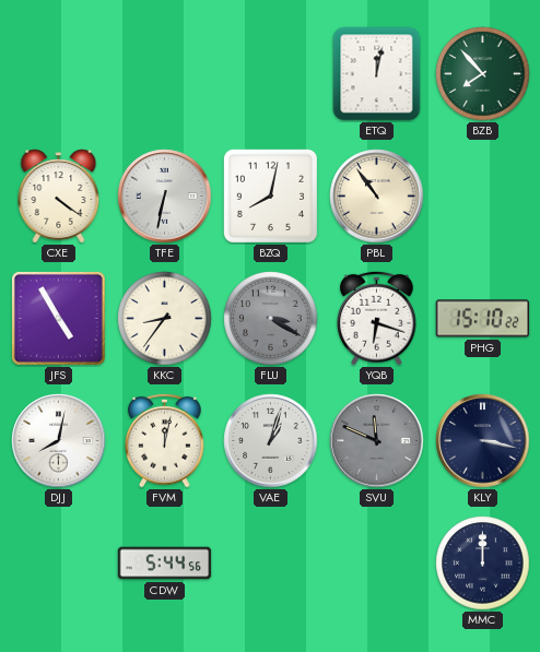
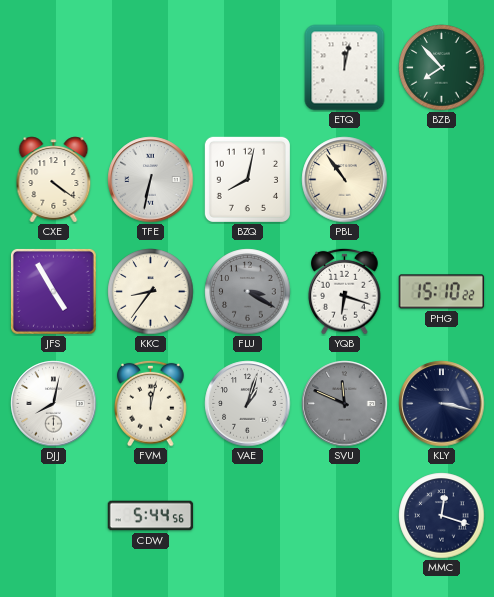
MMC: 12:00 -> 12:18
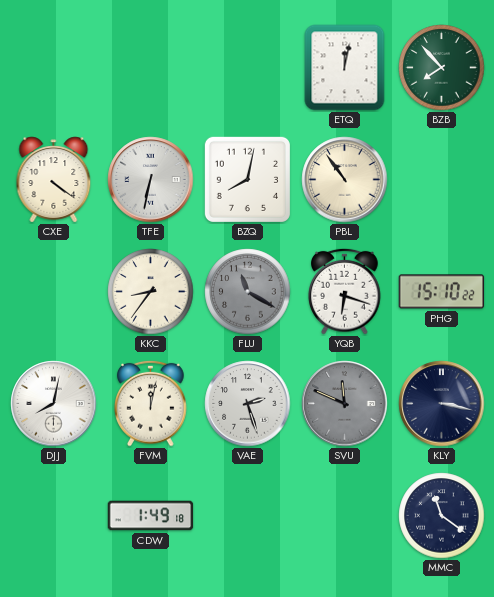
JFS: 4:55 -> none
FLU: 3:20 -> 11:20
VAE: 1:03 -> 2:27
CDW: 5:44 -> 1:49
MMC: 12:18 -> 11:21
